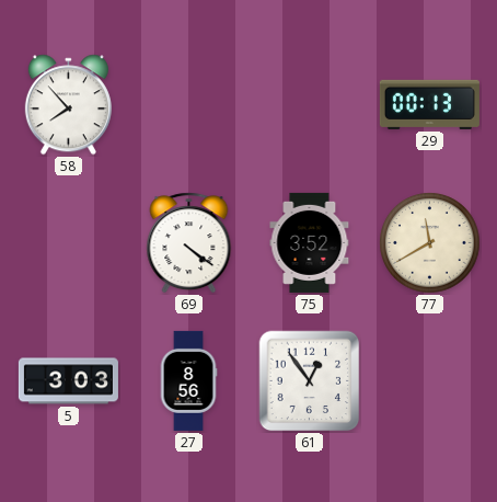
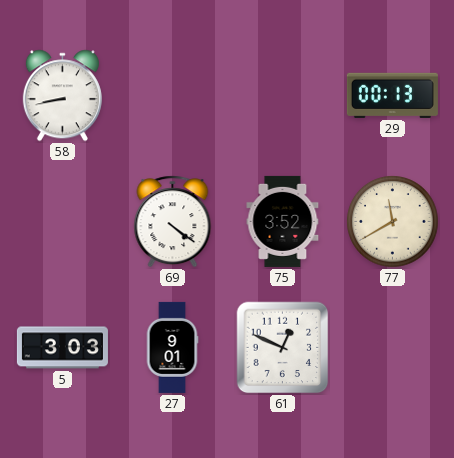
58: 7:53 -> 8:43
27: 8:56 -> 9:01
61: 12:54 -> 12:49
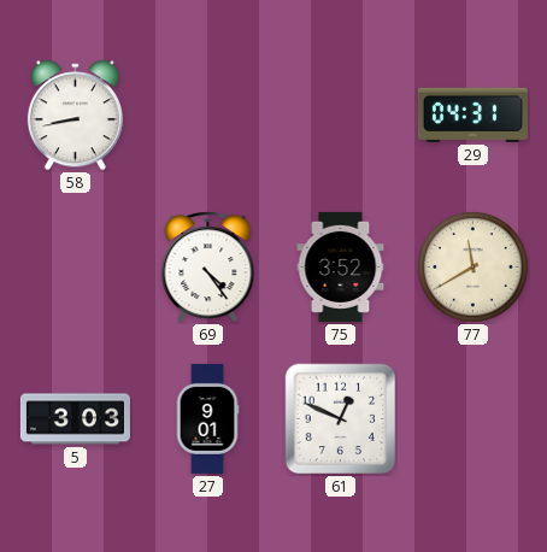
29: 00:13 -> 04:31
69: 4:21 -> 4:24
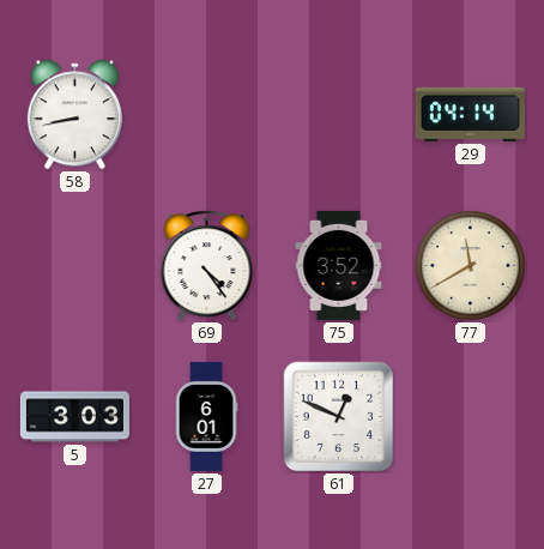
29: 04:31 -> 04:14
27: 9:01 -> 6:01
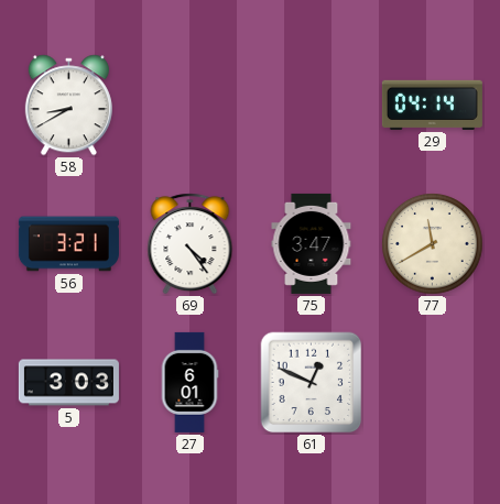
58: 8:43 -> 8:40
56: none -> 3:21
75: 3:52 -> 3:47
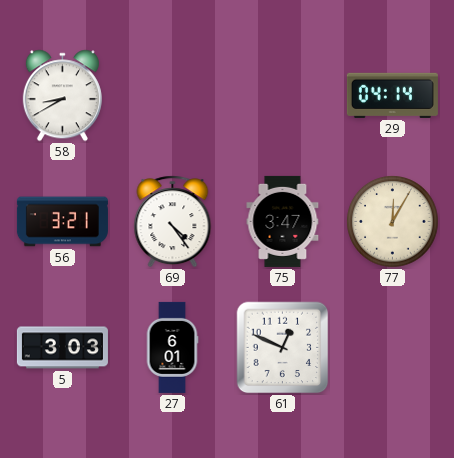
77: 11:40 -> 12:05
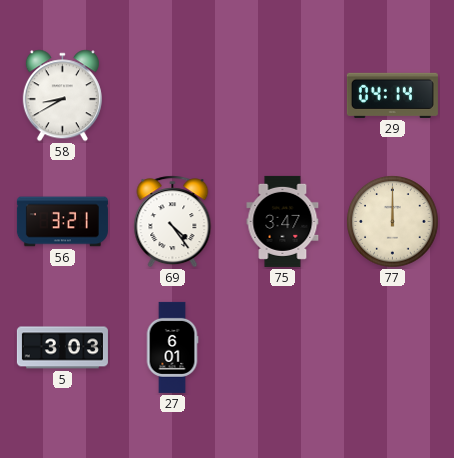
77: 12:05 -> 12:00
61: 12:49 -> none
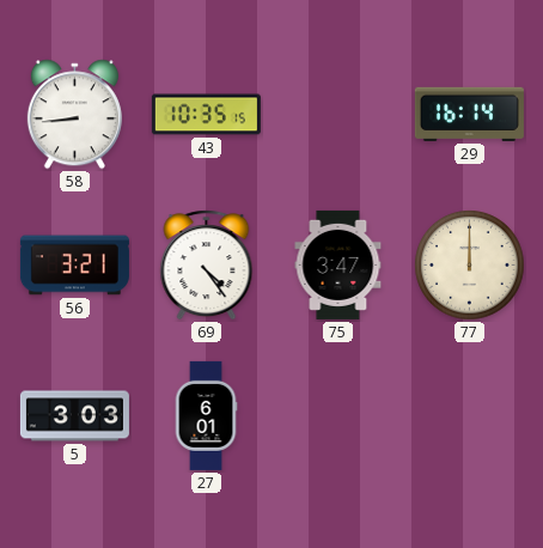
58: 8:40 -> 8:44
43: none -> 10:35
29: 04:14 -> 16:14
